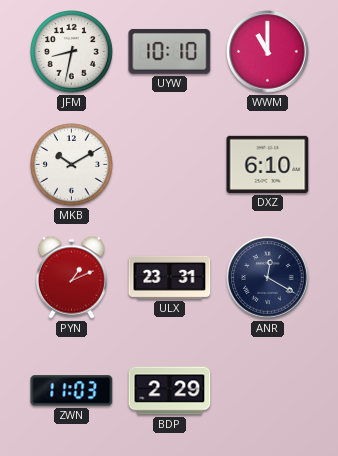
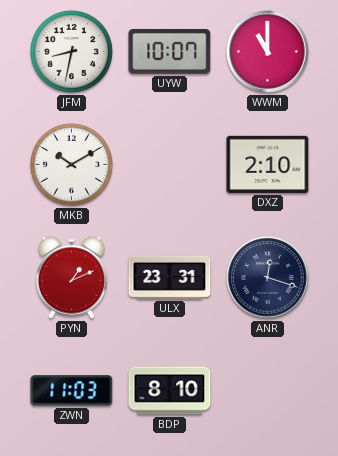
UYW: 10:10 -> 10:07
DXZ: 6:10 -> 2:10
ANR: 12:20 -> 12:18
BDP: 2:29 -> 8:10
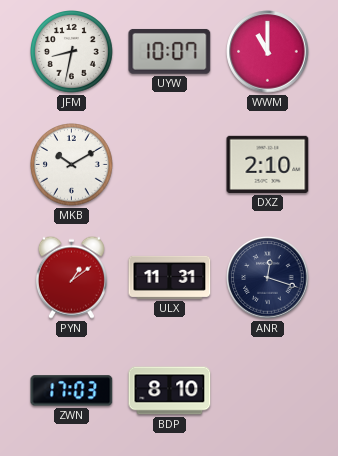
PYN: 1:11 -> 1:09
ULX: 23:31 -> 11:31
ZWN: 11:03 -> 17:03
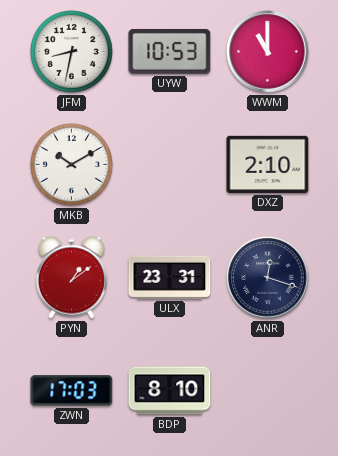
UYW: 10:07 -> 10:53
ULX: 11:31 -> 23:31
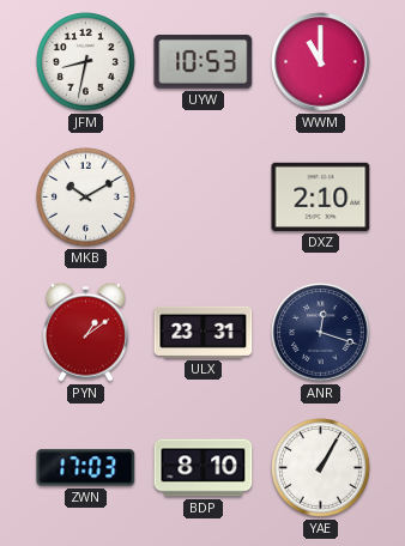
YAE: none -> 1:05
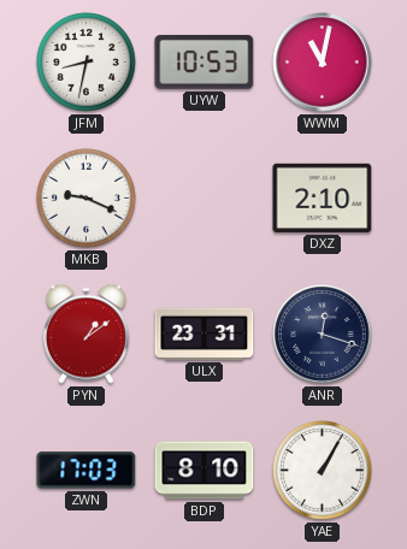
WWM: 11:00 -> 11:02
MKB: 10:10 -> 9:19
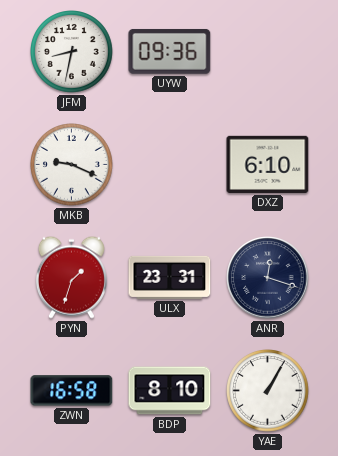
UYW: 10:53 -> 09:36
WWM: 11:02 -> none
DXZ: 2:10 -> 6:10
PYN: 1:09 -> 1:33
ZWN: 17:03 -> 16:58
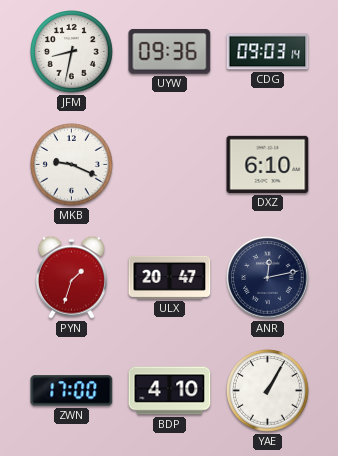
CDG: none -> 09:03
ULX: 23:31 -> 20:47
ANR: 12:18 -> 12:13
ZWN: 16:58 -> 17:00
BDP: 8:10 -> 4:10
